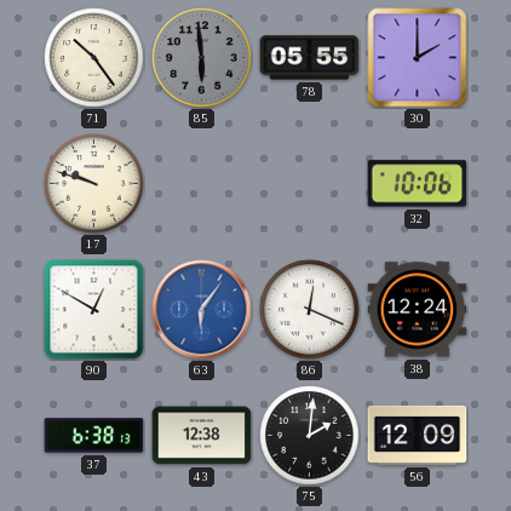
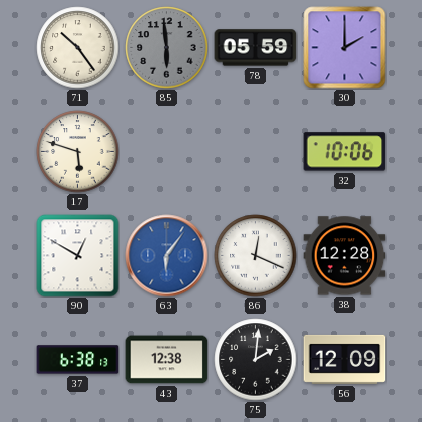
78: 05:55 -> 05:59
17: 9:48 -> 5:48
38: 12:24 -> 12:28
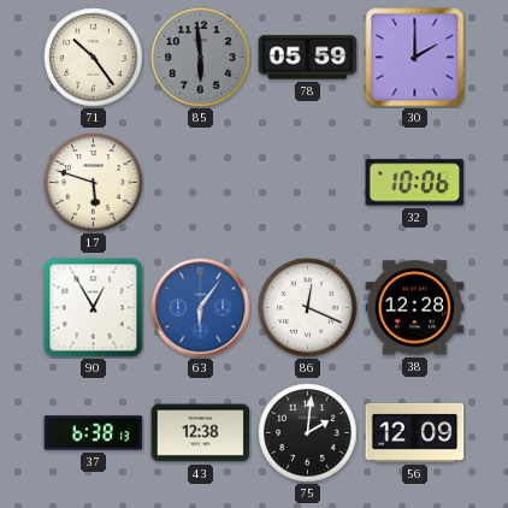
90: 12:50 -> 12:55
